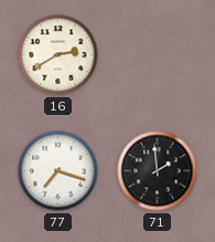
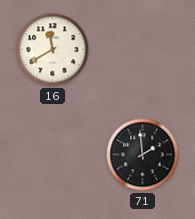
16: 2:40 -> 11:40
77: 7:18 -> none
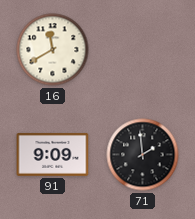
91: none -> 9:09
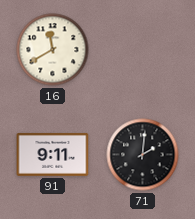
91: 9:09 -> 9:11
71: 1:59 -> 2:01
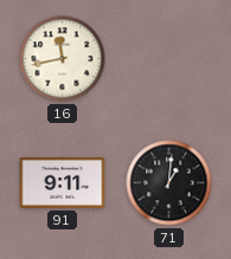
16: 11:40 -> 11:43
71: 2:01 -> 1:01
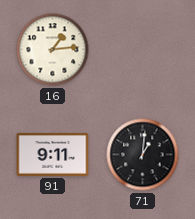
16: 11:43 -> 1:14
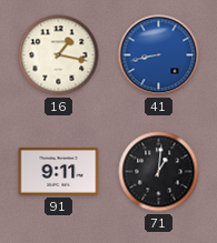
16: 1:14 -> 1:17
41: none -> 8:43
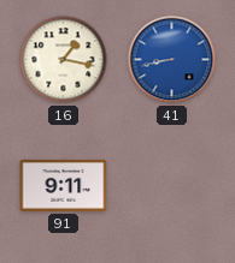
71: 1:01 -> none
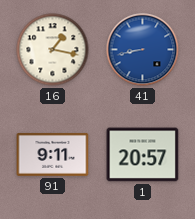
1: none -> 20:57
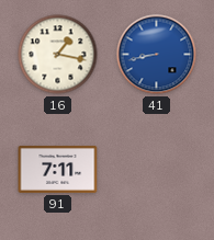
91: 9:11 -> 7:11
1: 20:57 -> none
